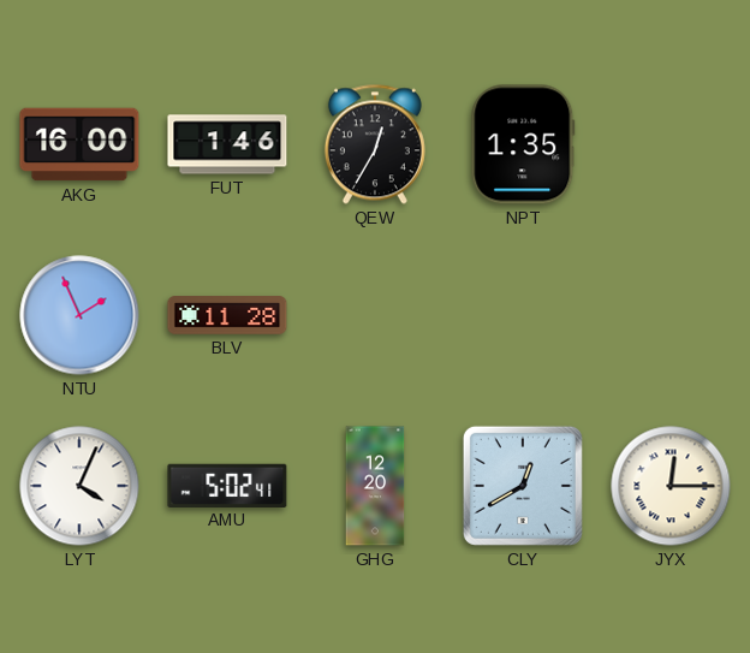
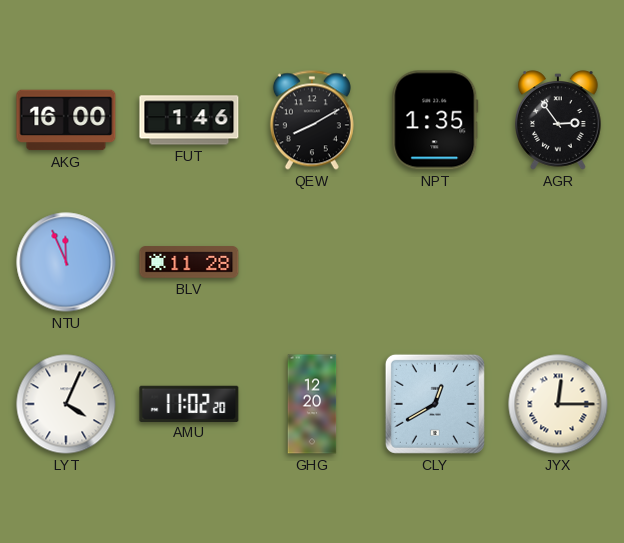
QEW: 12:35 -> 8:10
AGR: none -> 2:54
NTU: 1:56 -> 11:56
AMU: 5:02 -> 11:02
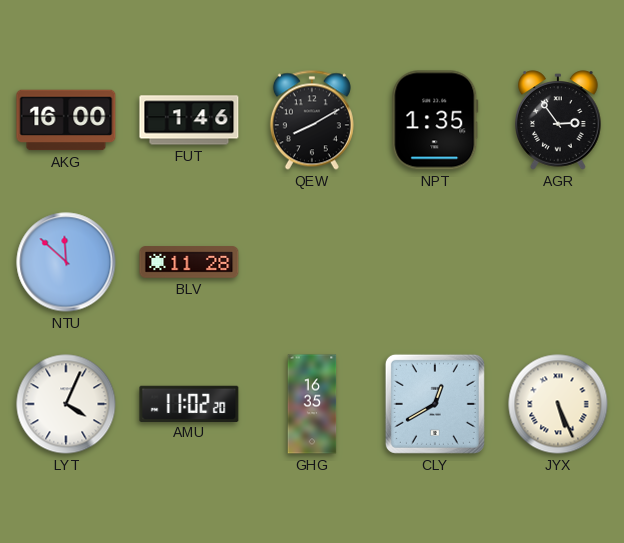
NTU: 11:56 -> 11:52
GHG: 12:20 -> 16:35
JYX: 12:15 -> 5:26
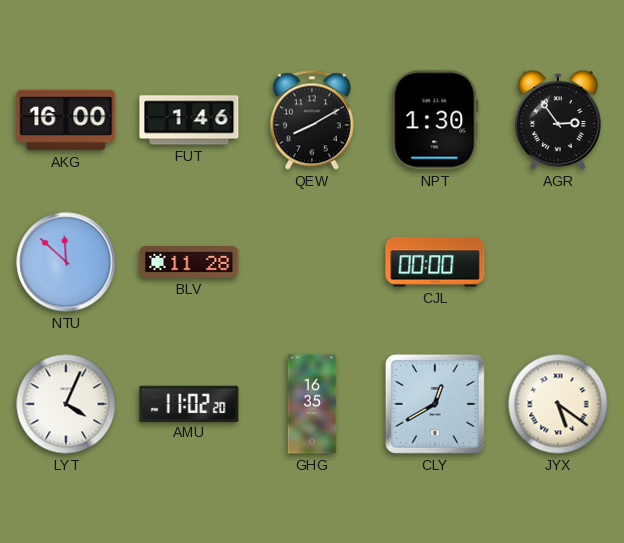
NPT: 1:35 -> 1:30
CJL: none -> 00:00
JYX: 5:26 -> 5:21
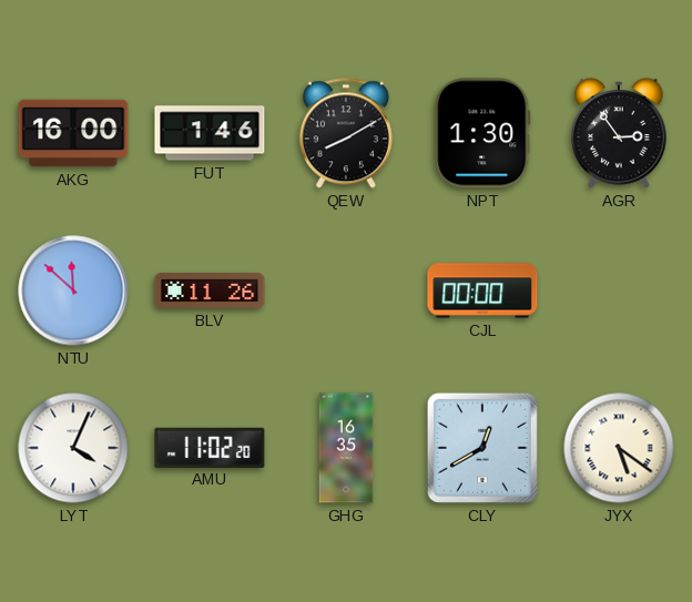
BLV: 11:28 -> 11:26
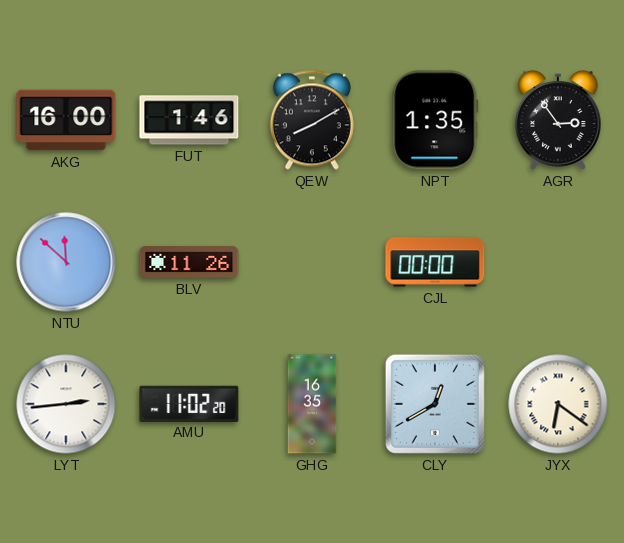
NPT: 1:30 -> 1:35
LYT: 4:04 -> 2:44
JYX: 5:21 -> 6:21
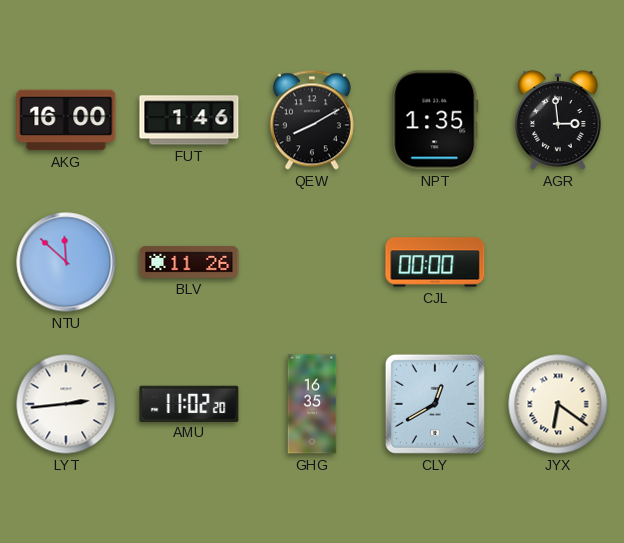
AGR: 2:54 -> 2:59
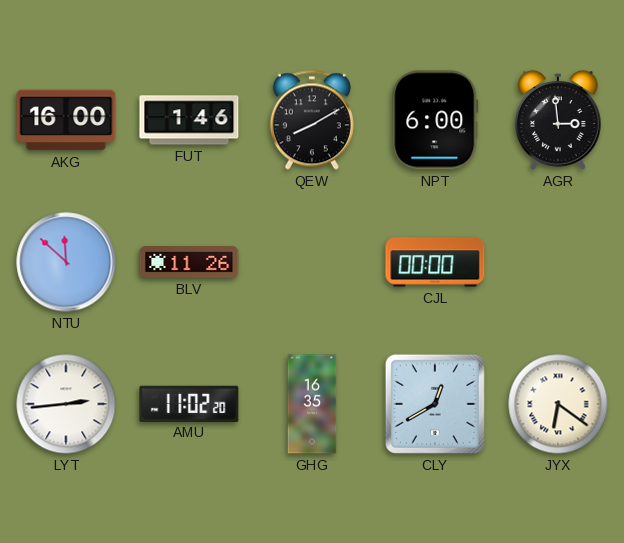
NPT: 1:35 -> 6:00
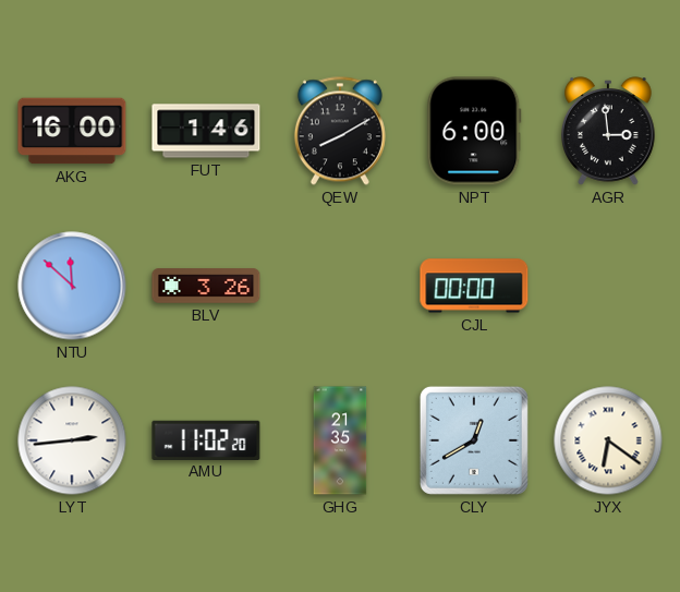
BLV: 11:26 -> 3:26
GHG: 16:35 -> 21:35
